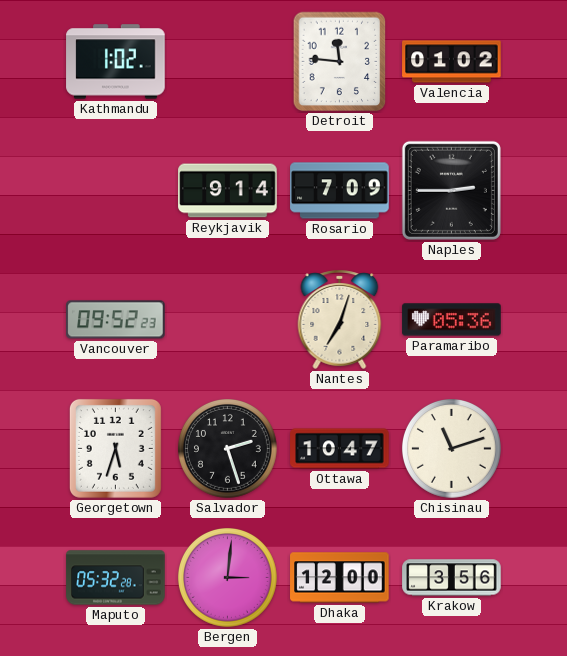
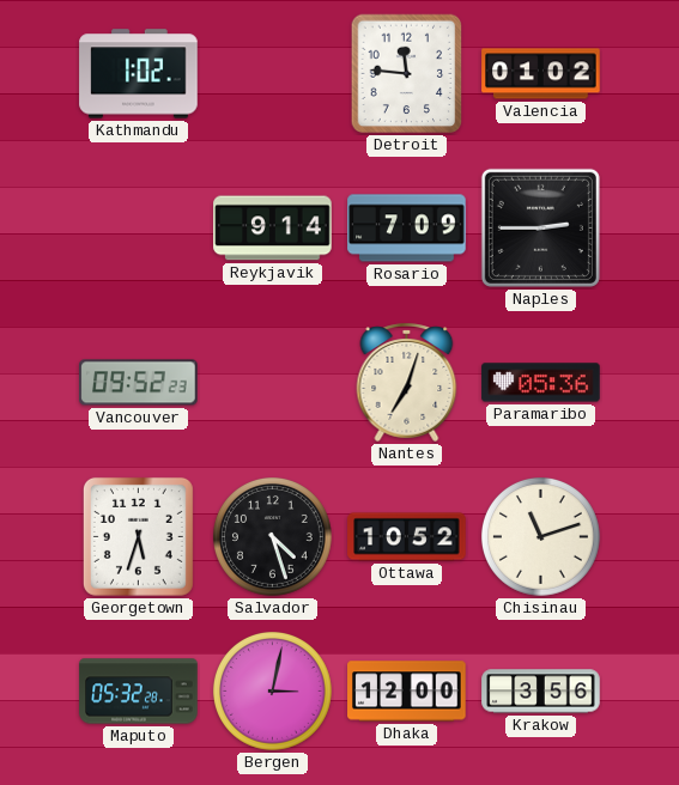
Salvador: 2:27 -> 4:27
Ottawa: 10:47 -> 10:52
Bergen: 3:01 -> 3:02
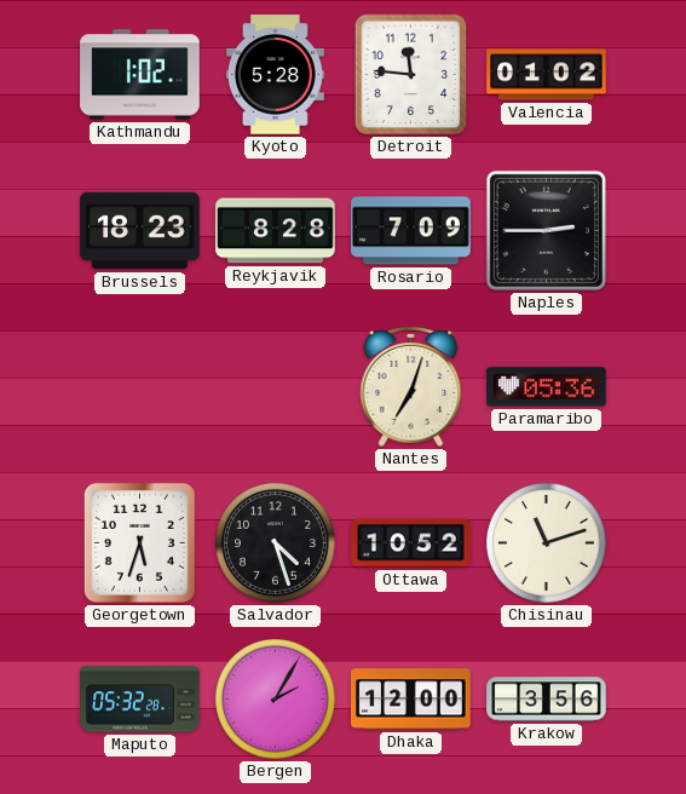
Kyoto: none -> 5:28
Brussels: none -> 18:23
Reykjavik: 9:14 -> 8:28
Vancouver: 09:52 -> none
Bergen: 3:02 -> 2:05
